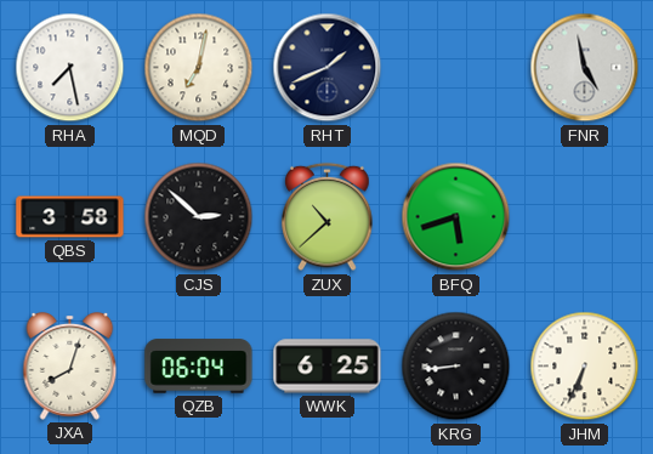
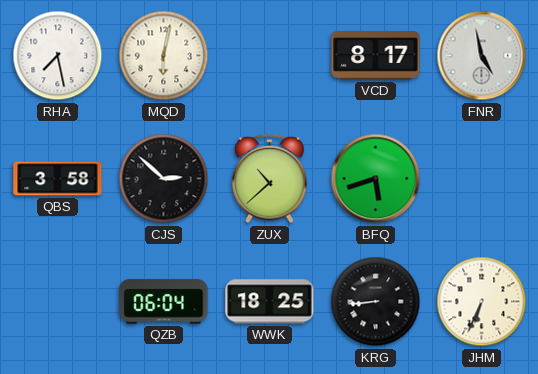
MQD: 7:02 -> 6:02
RHT: 1:41 -> none
VCD: none -> 8:17
JXA: 8:03 -> none
WWK: 6:25 -> 18:25
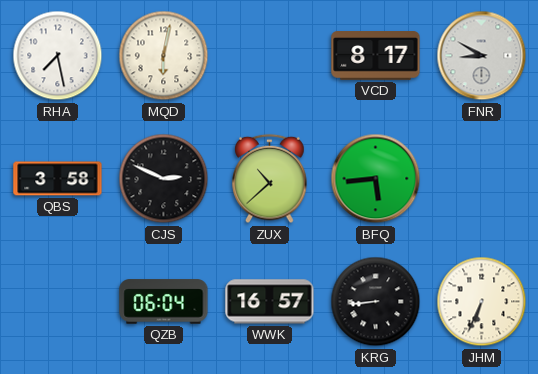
FNR: 4:58 -> 8:50
CJS: 2:52 -> 2:49
BFQ: 5:42 -> 5:44
WWK: 18:25 -> 16:57
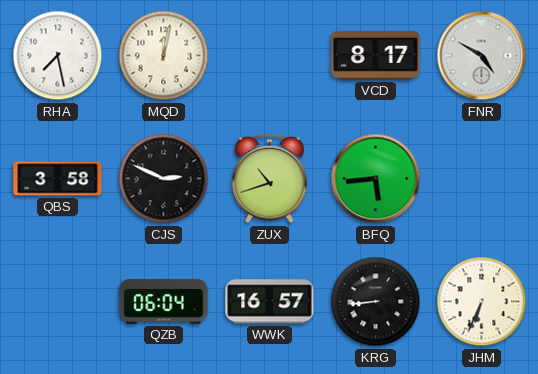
MQD: 6:02 -> 12:02
FNR: 8:50 -> 4:50
ZUX: 10:38 -> 10:42
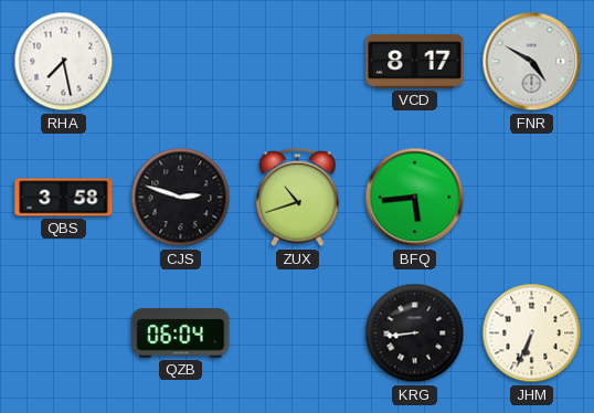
MQD: 12:02 -> none
CJS: 2:49 -> 2:48
WWK: 16:57 -> none
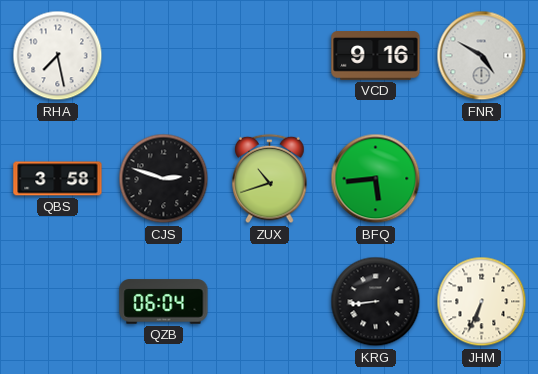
VCD: 8:17 -> 9:16
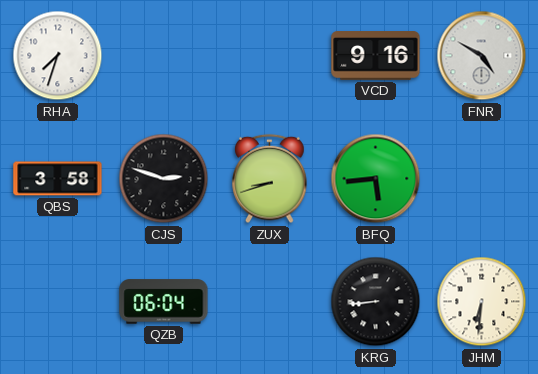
RHA: 7:28 -> 7:33
ZUX: 10:42 -> 8:42
JHM: 6:34 -> 6:31
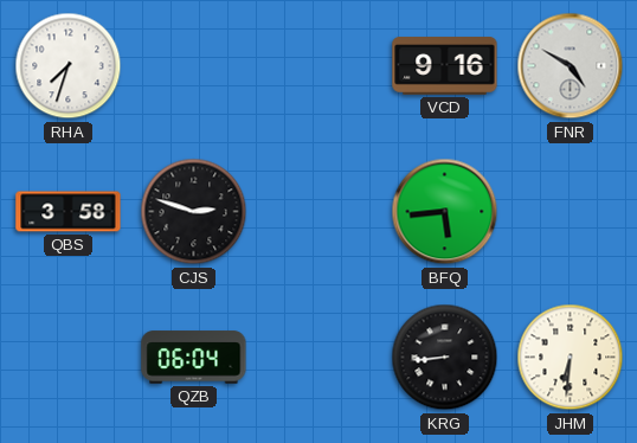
ZUX: 8:42 -> none
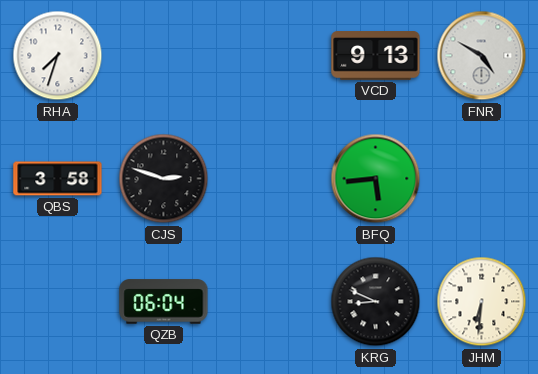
VCD: 9:16 -> 9:13
KRG: 8:44 -> 8:49
